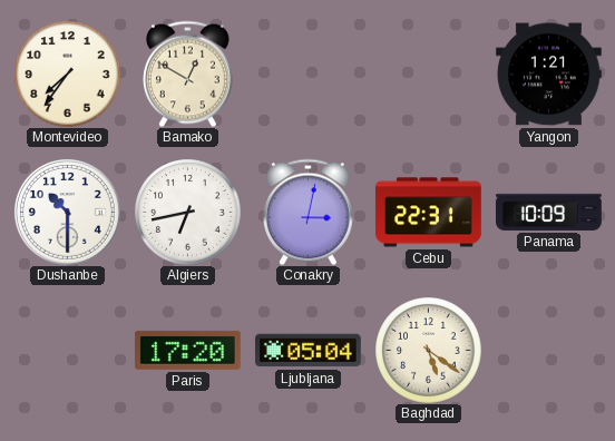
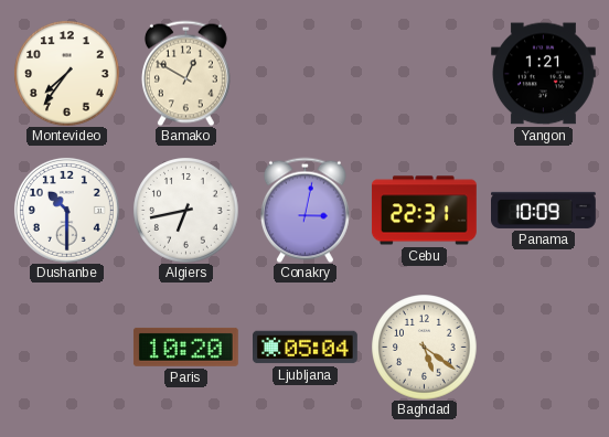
Paris: 17:20 -> 10:20
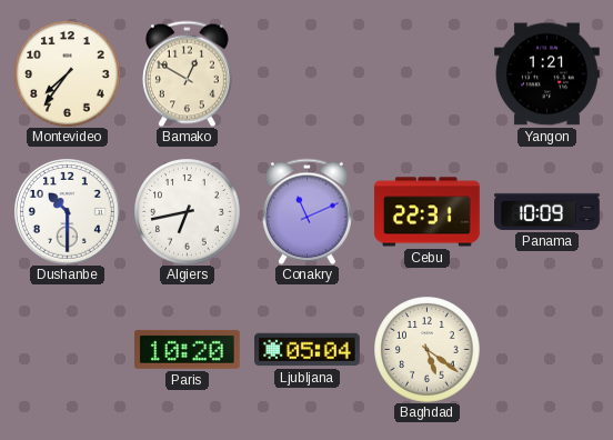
Conakry: 3:02 -> 11:11
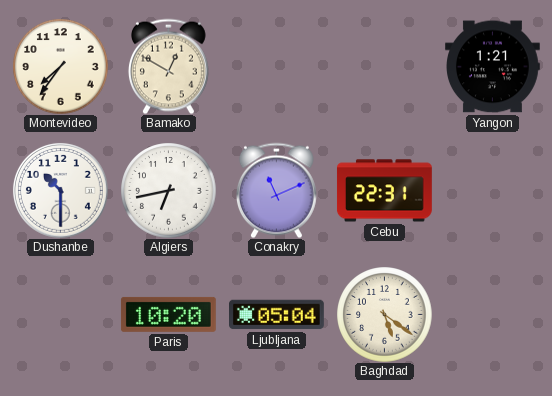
Panama: 10:09 -> none
